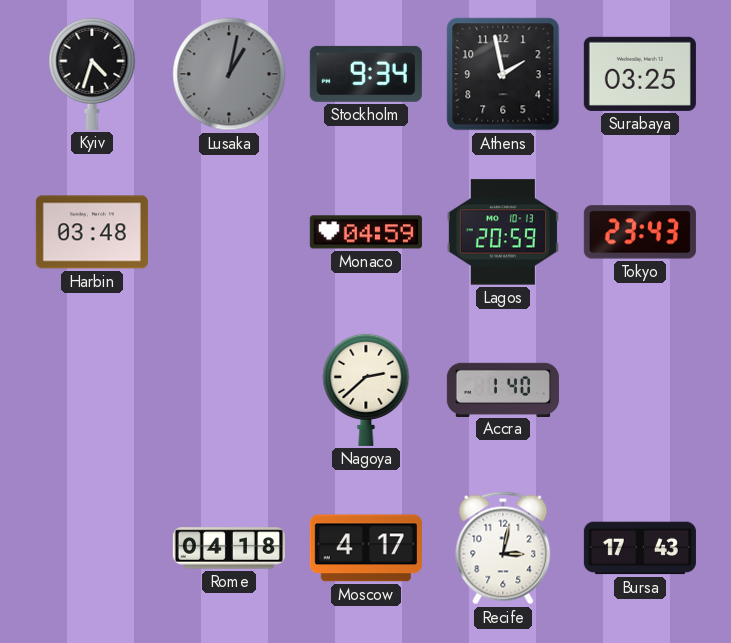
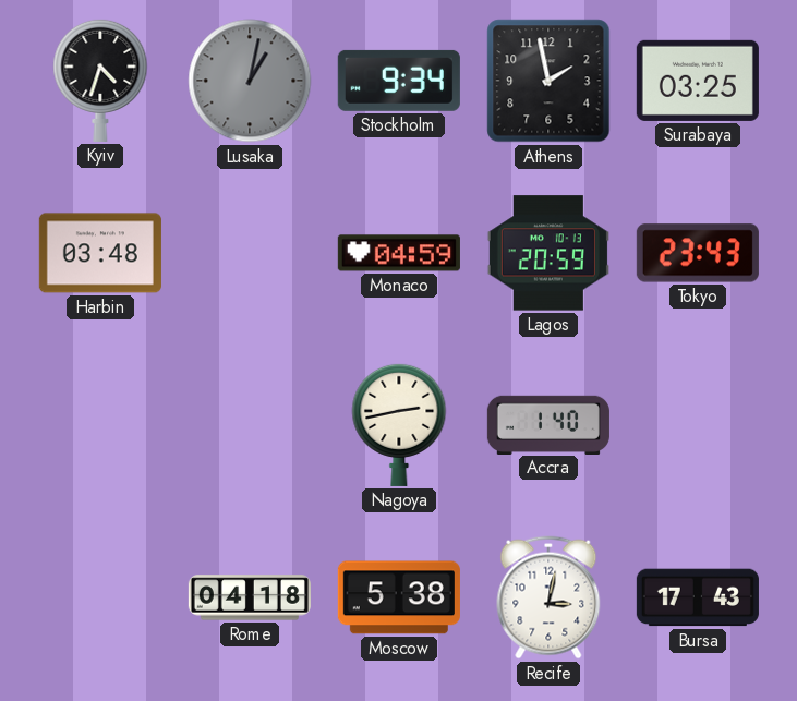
Nagoya: 2:38 -> 2:43
Moscow: 4:17 -> 5:38
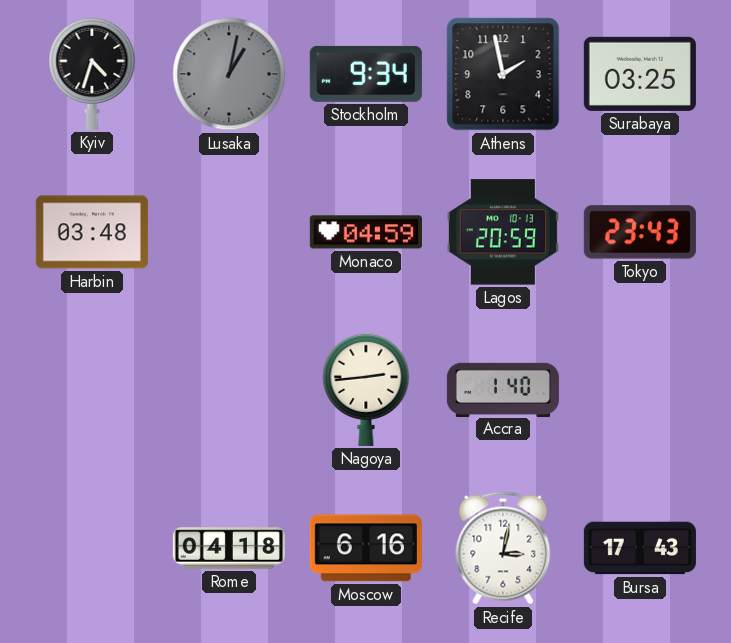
Nagoya: 2:43 -> 2:44
Moscow: 5:38 -> 6:16
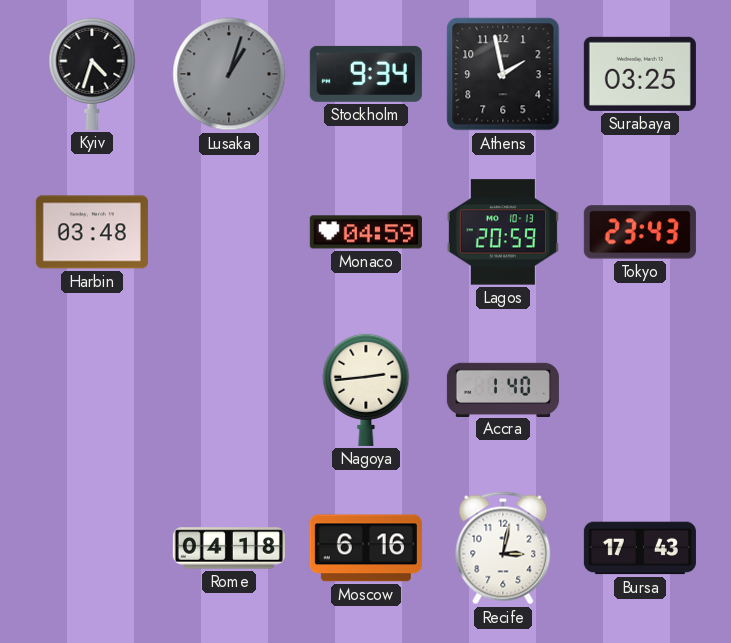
Lusaka: 1:02 -> 1:03
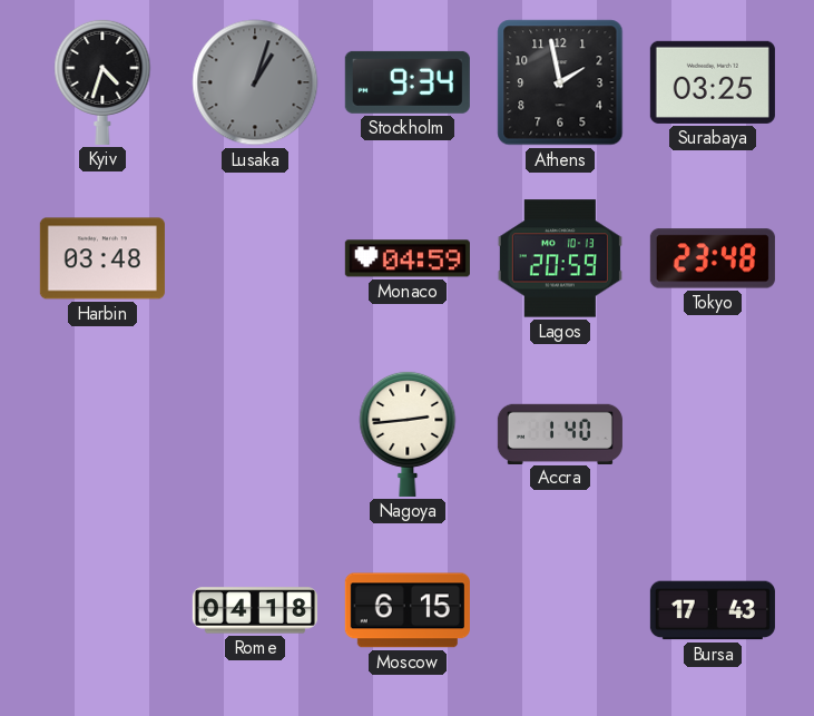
Tokyo: 23:43 -> 23:48
Moscow: 6:16 -> 6:15
Recife: 3:02 -> none
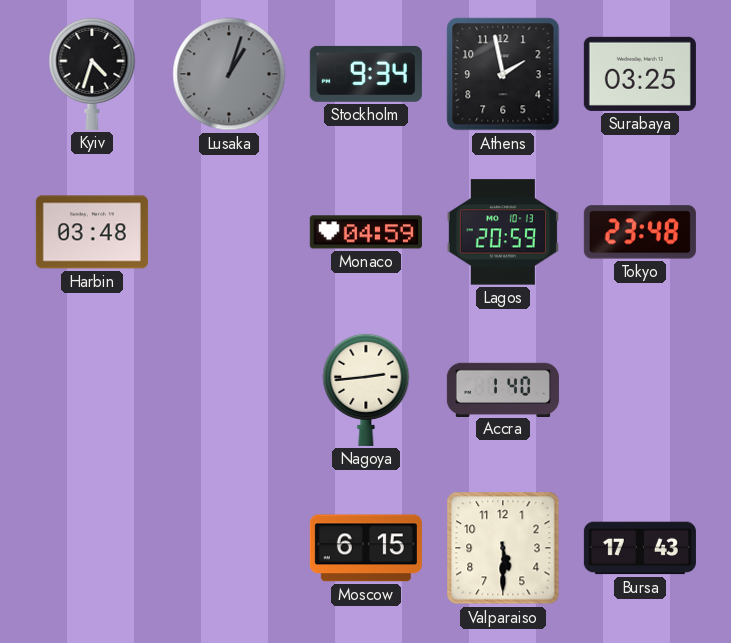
Rome: 04:18 -> none
Valparaiso: none -> 5:30
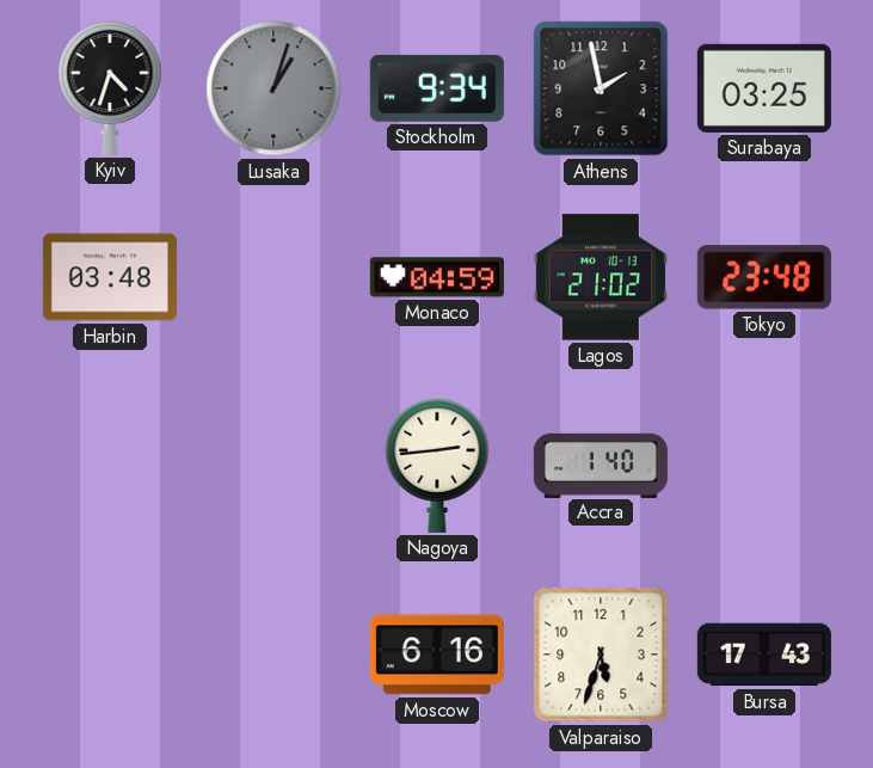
Lagos: 20:59 -> 21:02
Moscow: 6:15 -> 6:16
Valparaiso: 5:30 -> 5:33
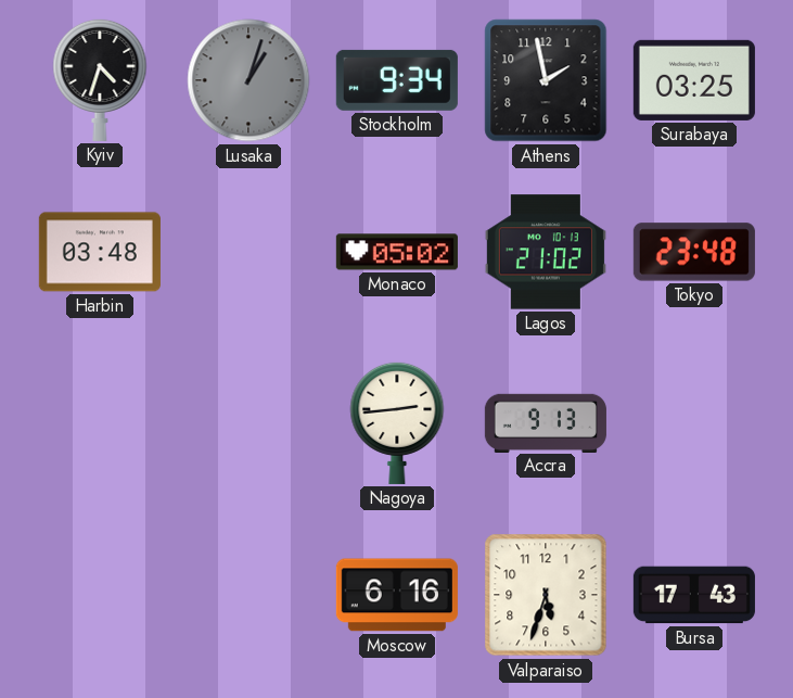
Monaco: 04:59 -> 05:02
Accra: 1:40 -> 9:13
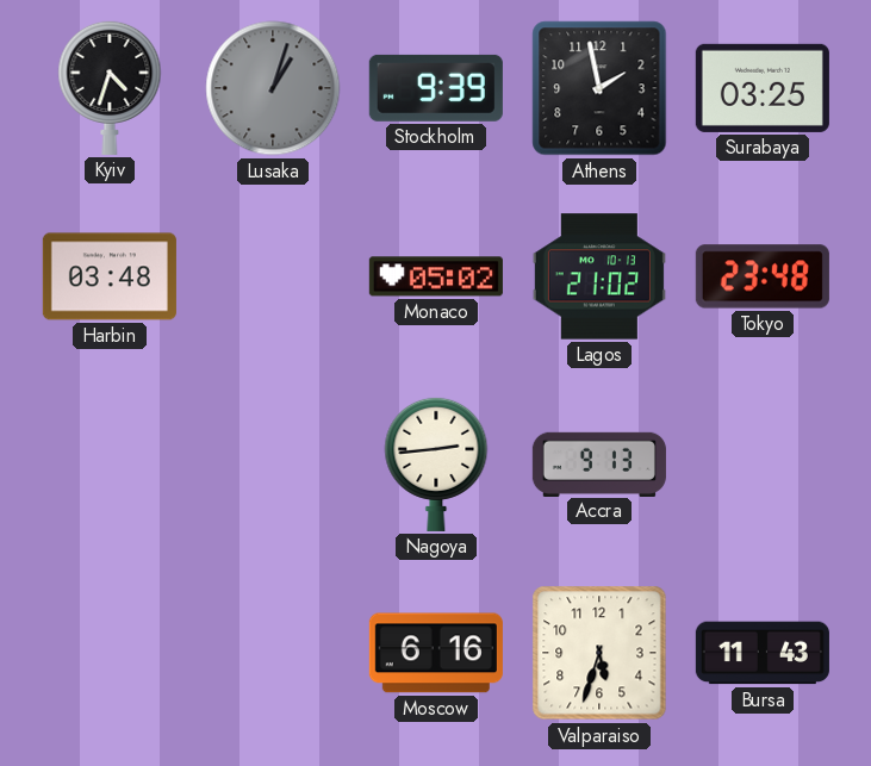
Stockholm: 9:34 -> 9:39
Bursa: 17:43 -> 11:43
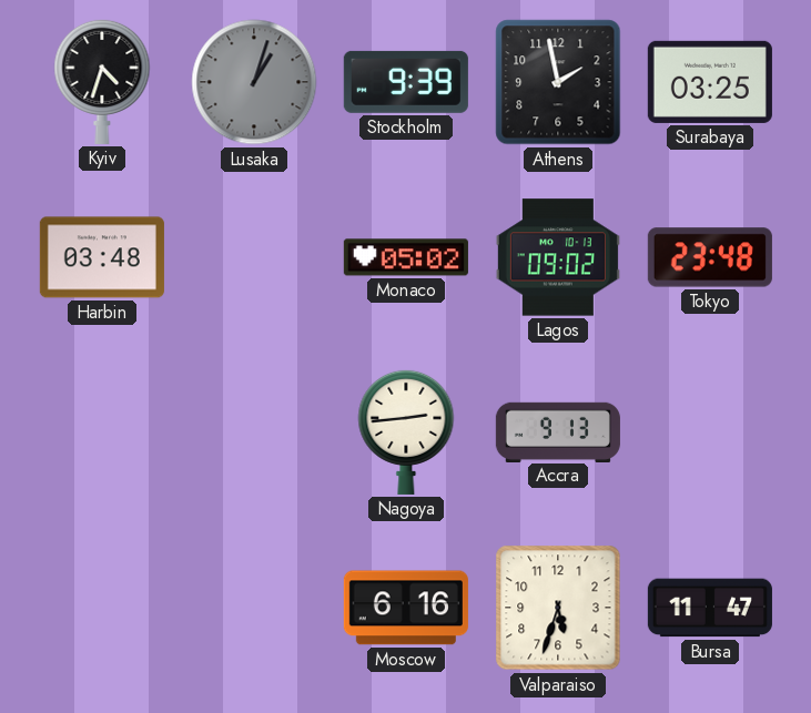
Lagos: 21:02 -> 09:02
Bursa: 11:43 -> 11:47
